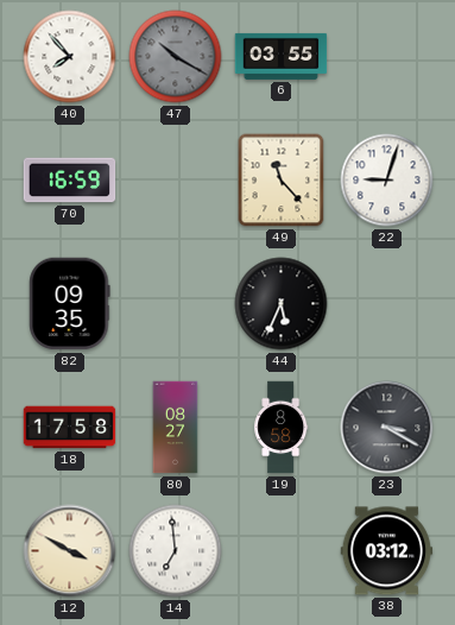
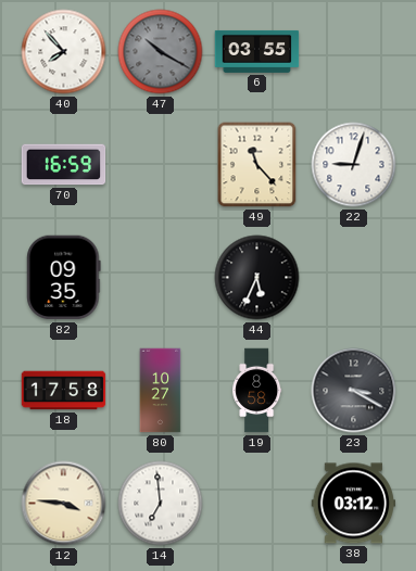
80: 08:27 -> 10:27
12: 3:50 -> 3:46
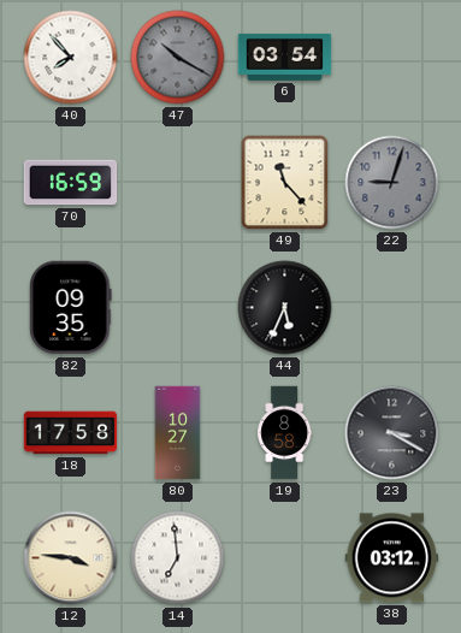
6: 03:55 -> 03:54
22 dial: white -> grey
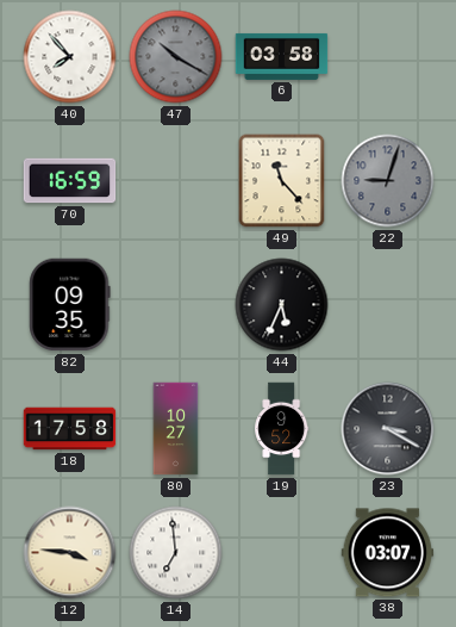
6: 03:54 -> 03:58
19: 8:58 -> 9:52
38: 03:12 -> 03:07
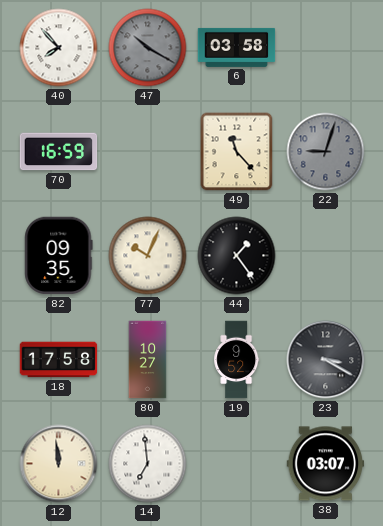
77: none -> 10:04
44: 5:34 -> 1:24
12: 3:46 -> 11:59
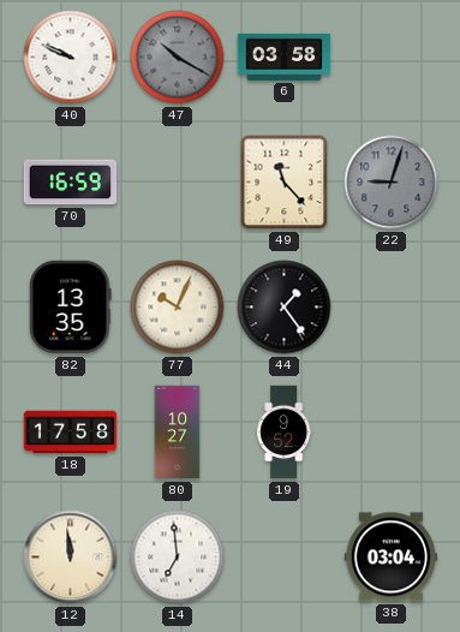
40: 7:53 -> 9:49
82: 09:35 -> 13:35
23: 3:20 -> none
38: 03:07 -> 03:04
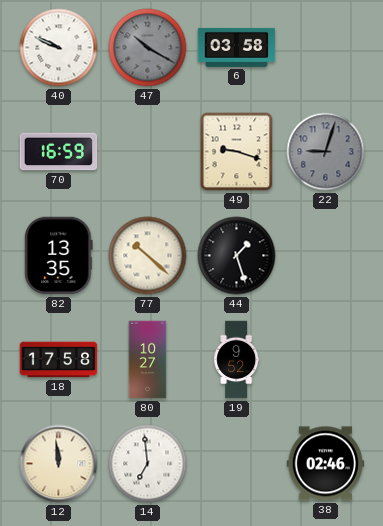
49: 11:23 -> 9:18
77: 10:04 -> 10:22
44: 1:24 -> 1:27
38: 03:04 -> 02:46
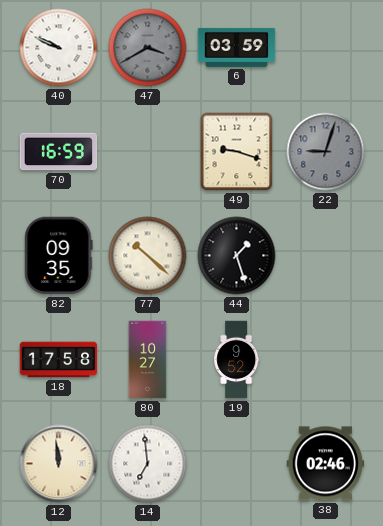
47: 10:20 -> 3:40
6: 03:58 -> 03:59
82: 13:35 -> 09:35
